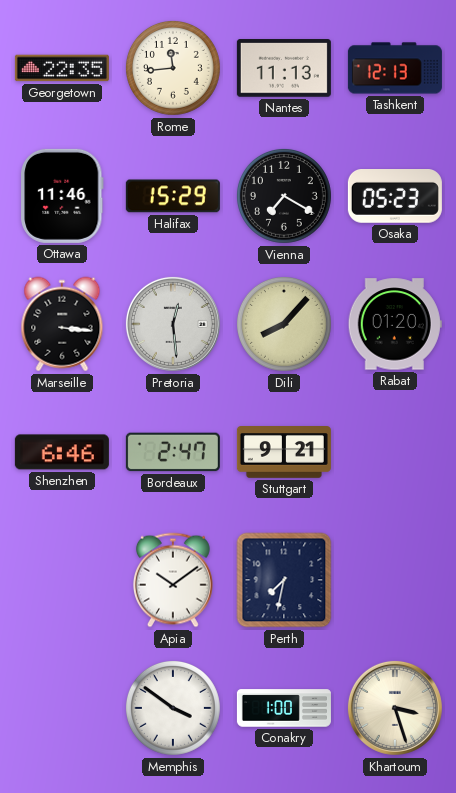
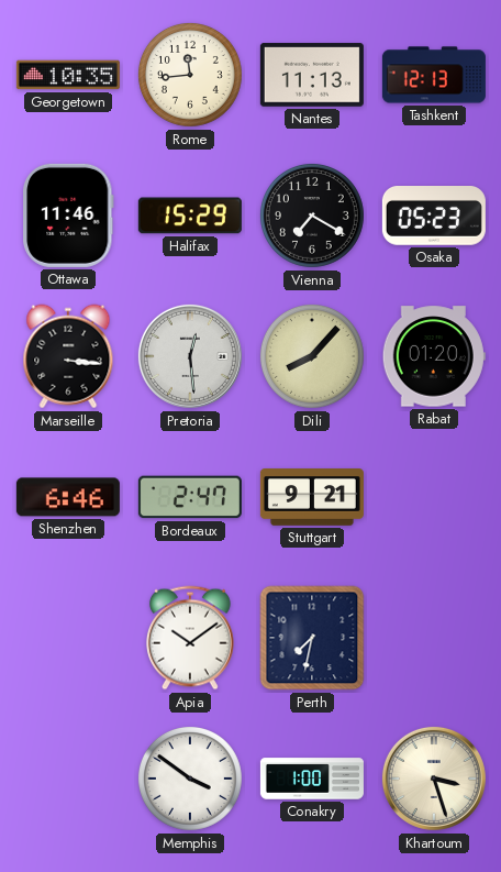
Georgetown: 22:35 -> 10:35
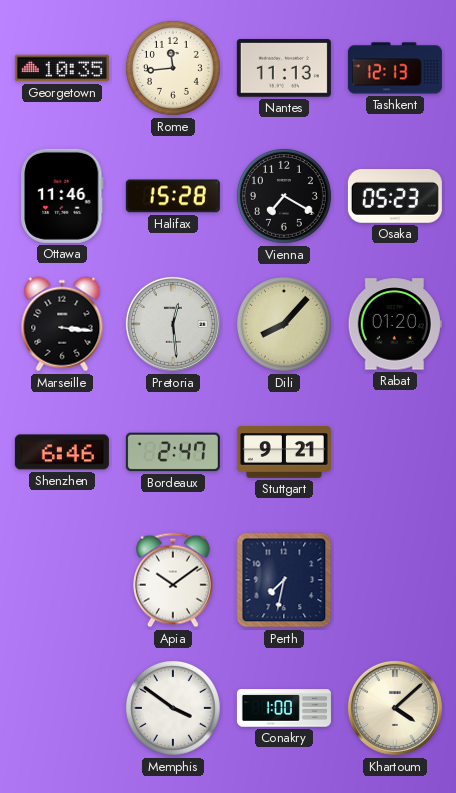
Halifax: 15:29 -> 15:28
Khartoum: 3:27 -> 4:08
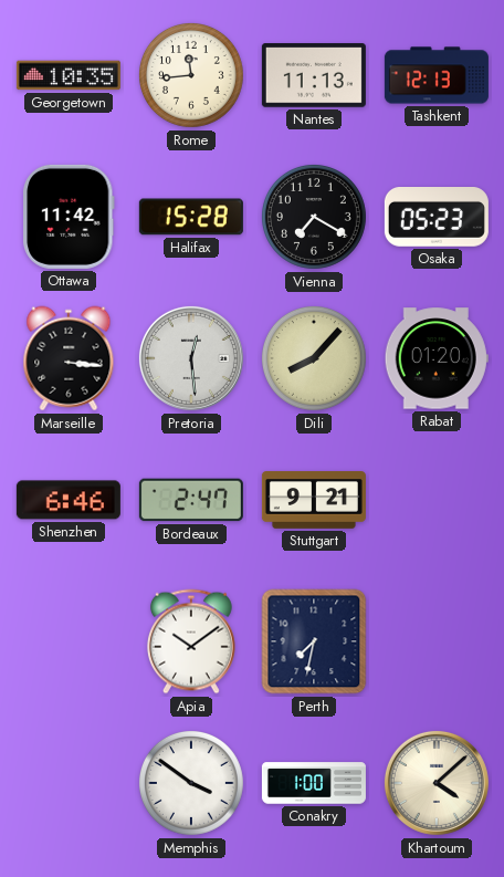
Ottawa: 11:46 -> 11:42
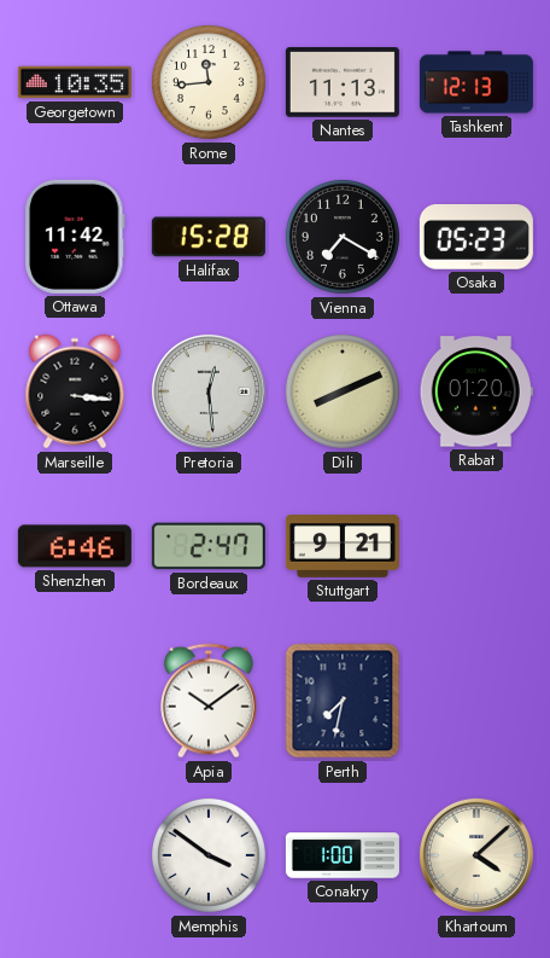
Dili: 8:07 -> 8:11
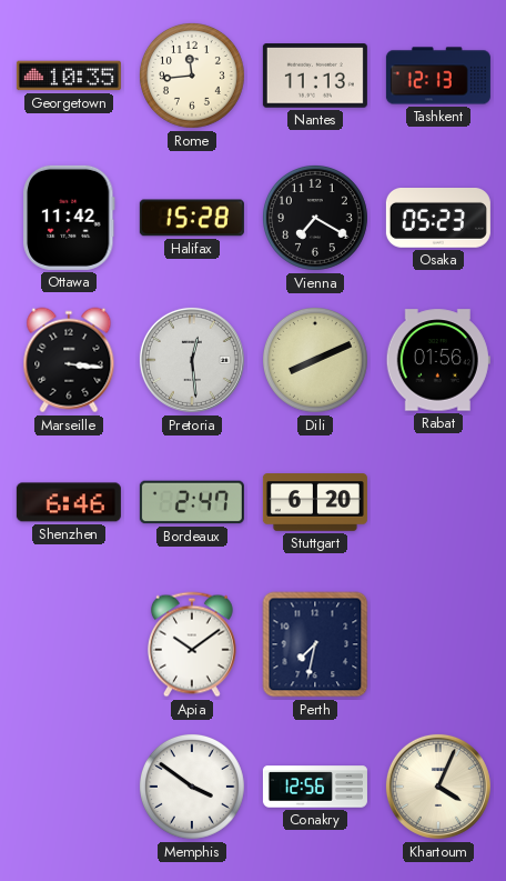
Rabat: 01:20 -> 01:56
Stuttgart: 9:21 -> 6:20
Conakry: 1:00 -> 12:56
Khartoum: 4:08 -> 4:04
